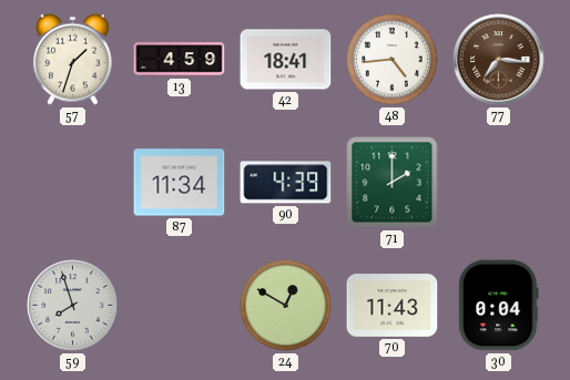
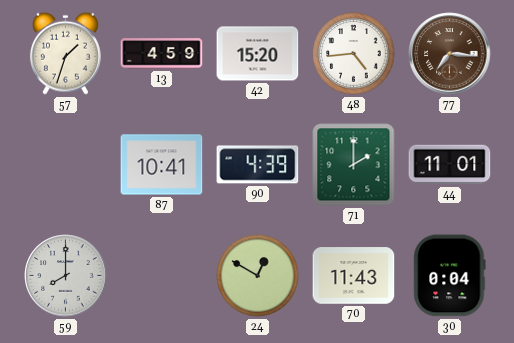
42: 18:41 -> 15:20
87: 11:34 -> 10:41
44: none -> 11:01
59: 7:57 -> 8:00
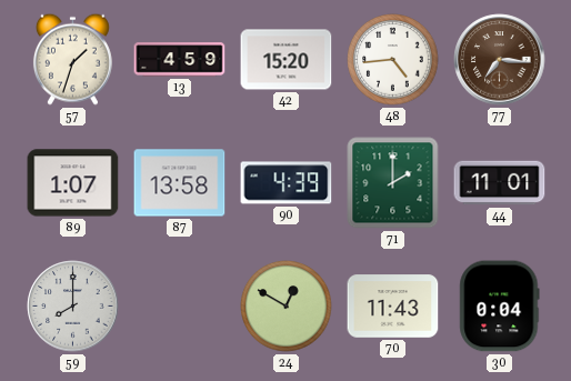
89: none -> 1:07
87: 10:41 -> 13:58
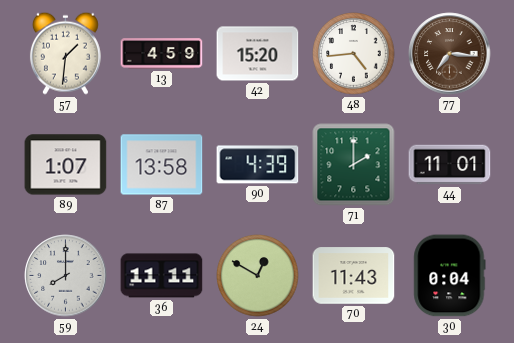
57: 1:33 -> 1:31
36: none -> 11:11
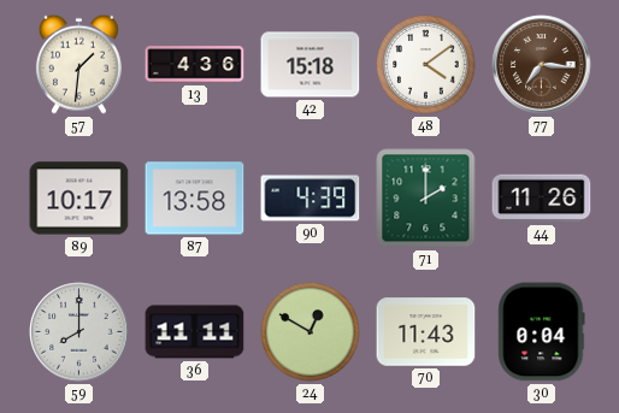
13: 4:59 -> 4:36
42: 15:20 -> 15:18
48: 4:44 -> 4:09
89: 1:07 -> 10:17
44: 11:01 -> 11:26
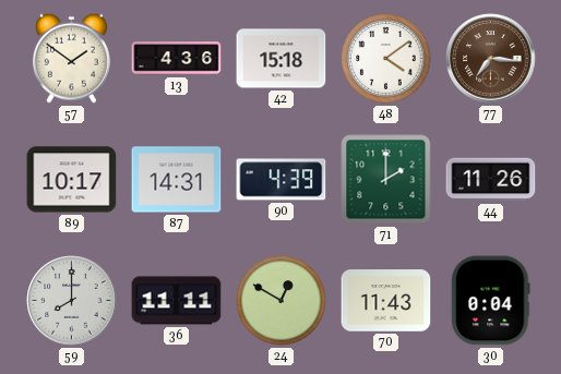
57: 1:31 -> 1:51
87: 13:58 -> 14:31
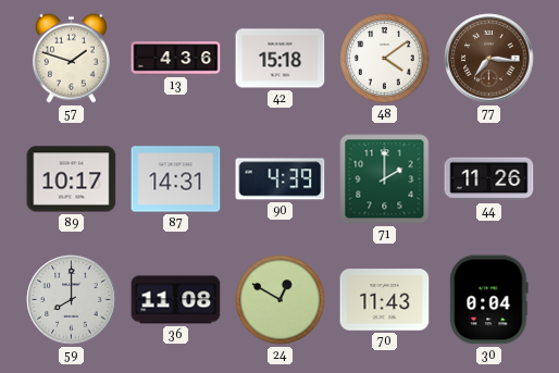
57: 1:51 -> 1:48
36: 11:11 -> 11:08
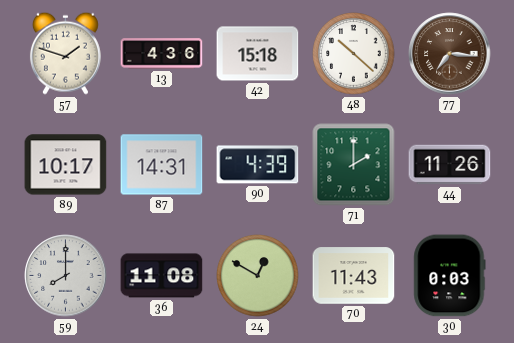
48: 4:09 -> 10:22
30: 0:04 -> 0:03
